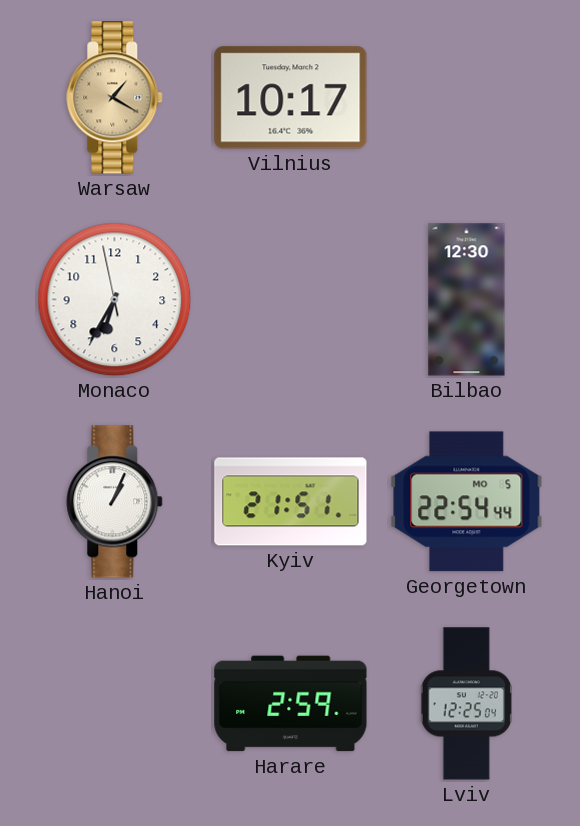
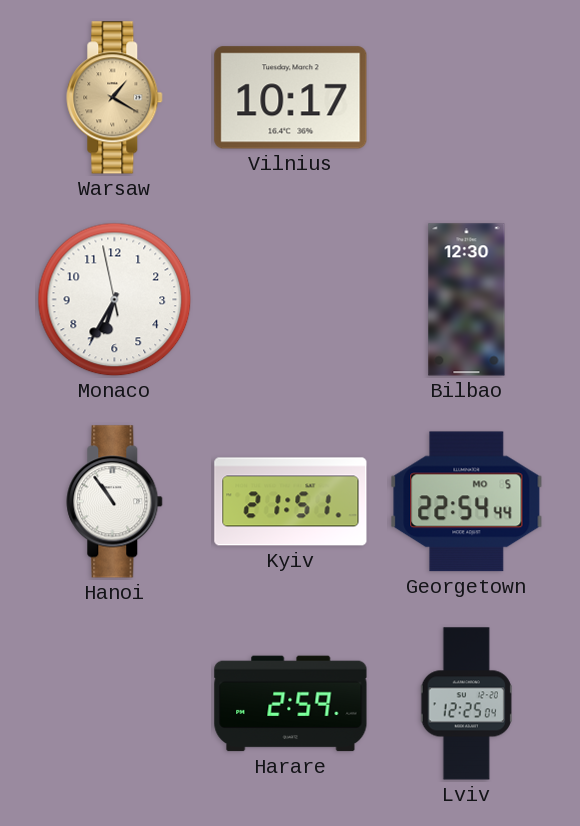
Hanoi: 1:04 -> 10:54
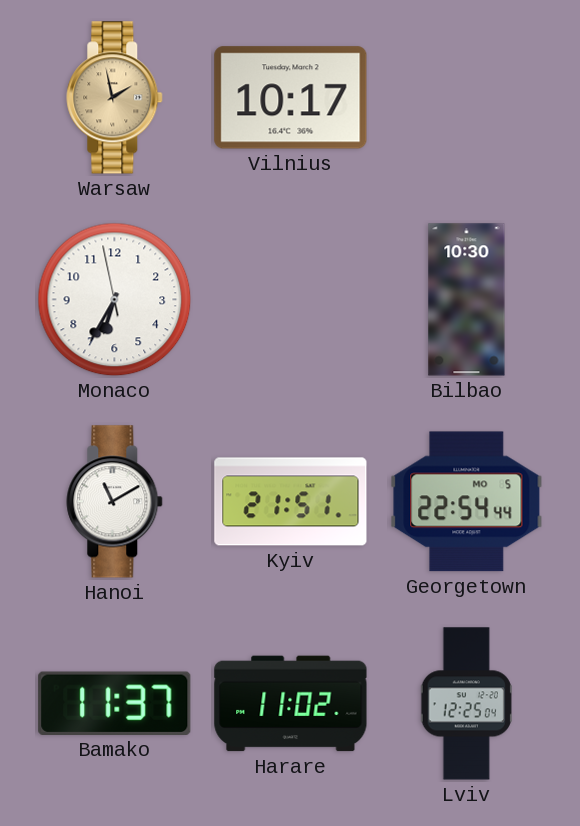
Warsaw: 1:20 -> 1:58
Bilbao: 12:30 -> 10:30
Hanoi: 10:54 -> 11:10
Bamako: none -> 11:37
Harare: 2:59 -> 11:02
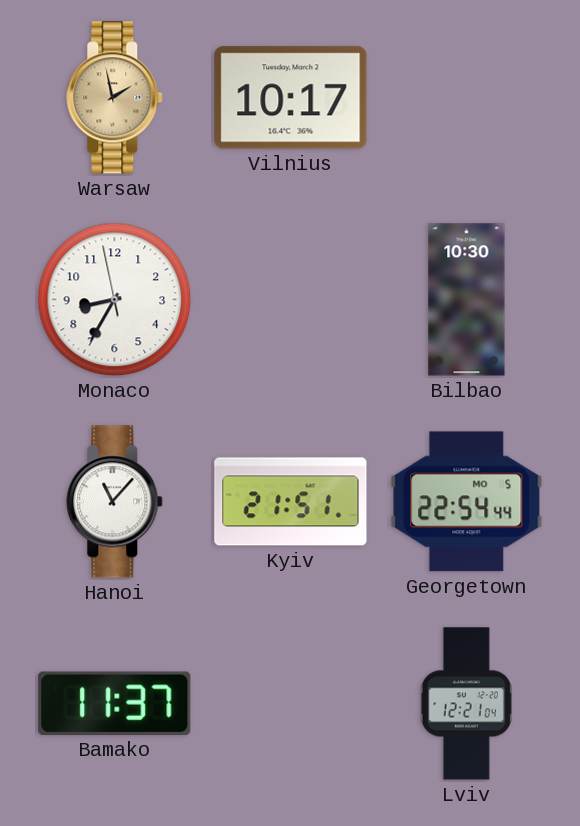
Monaco: 6:34 -> 8:34
Hanoi: 11:10 -> 11:07
Harare: 11:02 -> none
Lviv: 12:25 -> 12:21
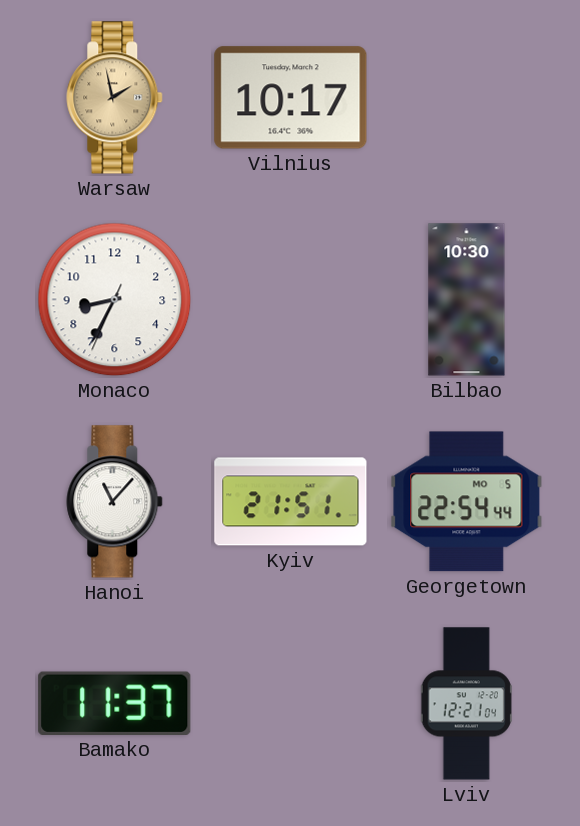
Monaco: 8:34:58 -> 8:34:34
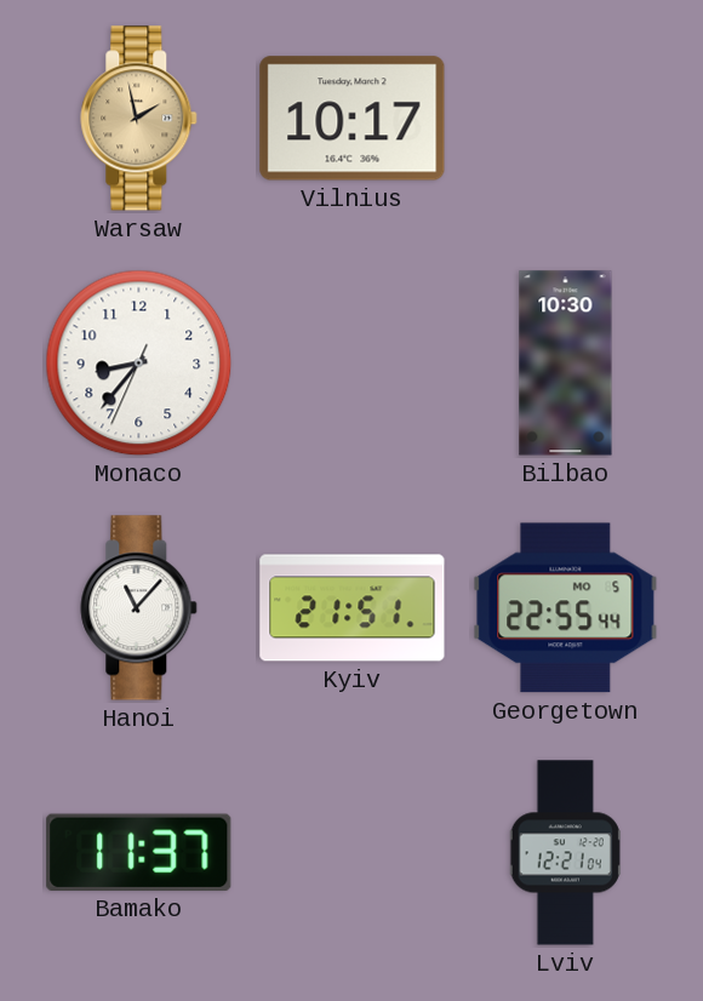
Monaco: 8:34 -> 8:36
Georgetown: 22:54 -> 22:55
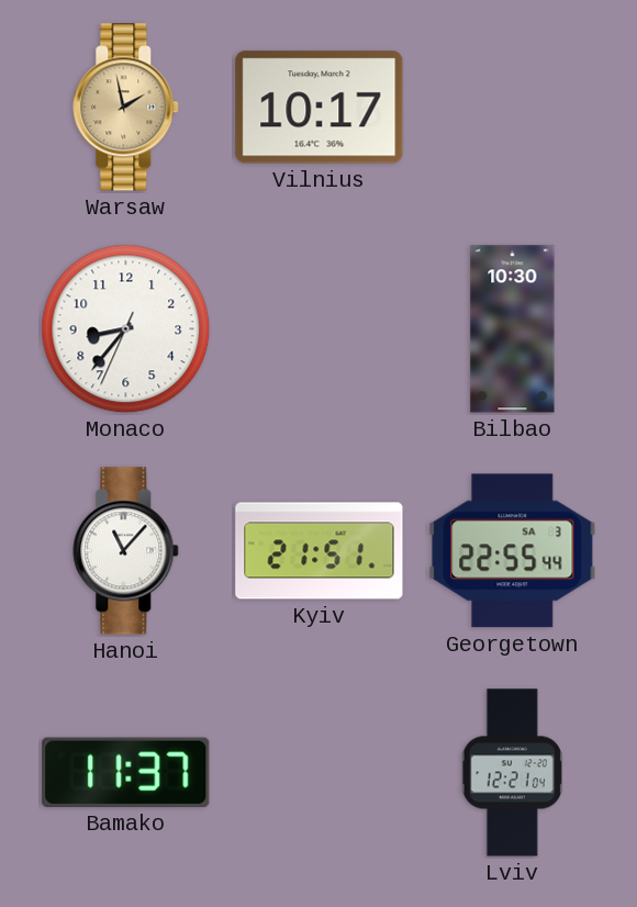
Georgetown date: MO 5 -> SA 3
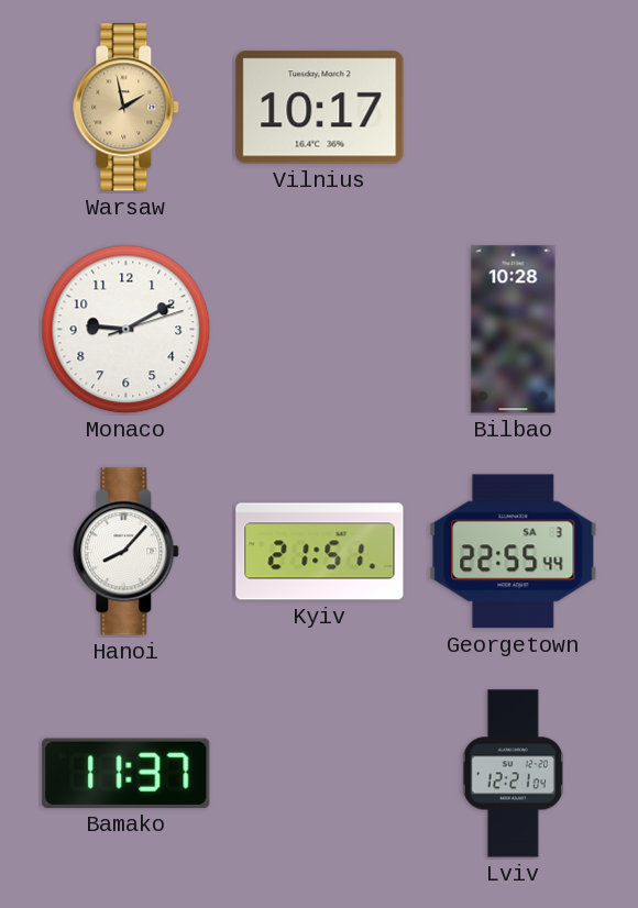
Monaco: 8:36 -> 9:10
Bilbao: 10:30 -> 10:28
Hanoi: 11:07 -> 8:07
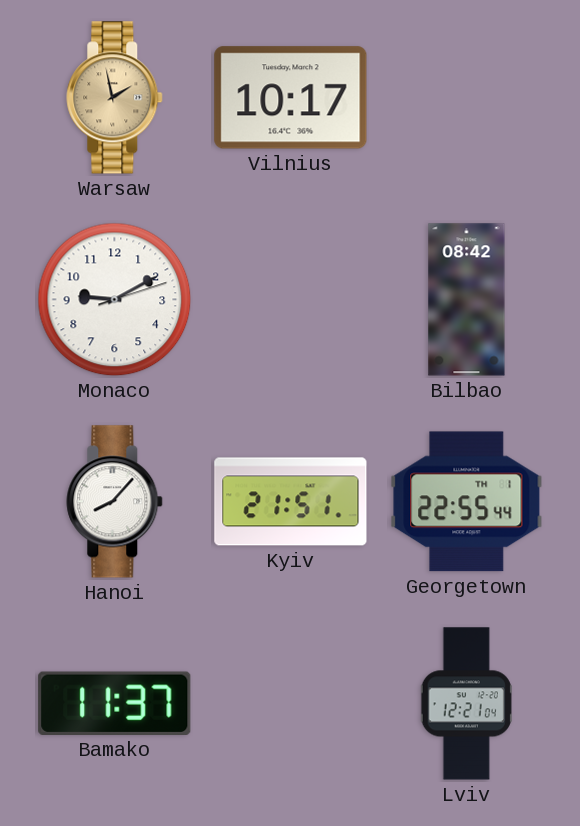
Bilbao: 10:28 -> 08:42
Georgetown date: SA 3 -> TH 1
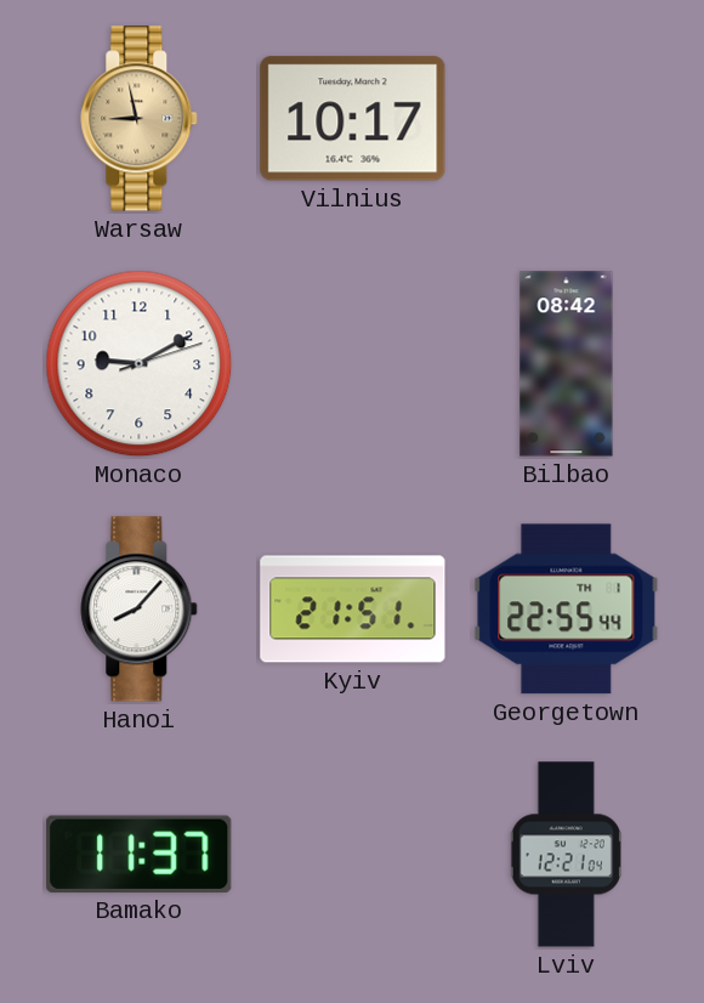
Warsaw: 1:58 -> 8:58
